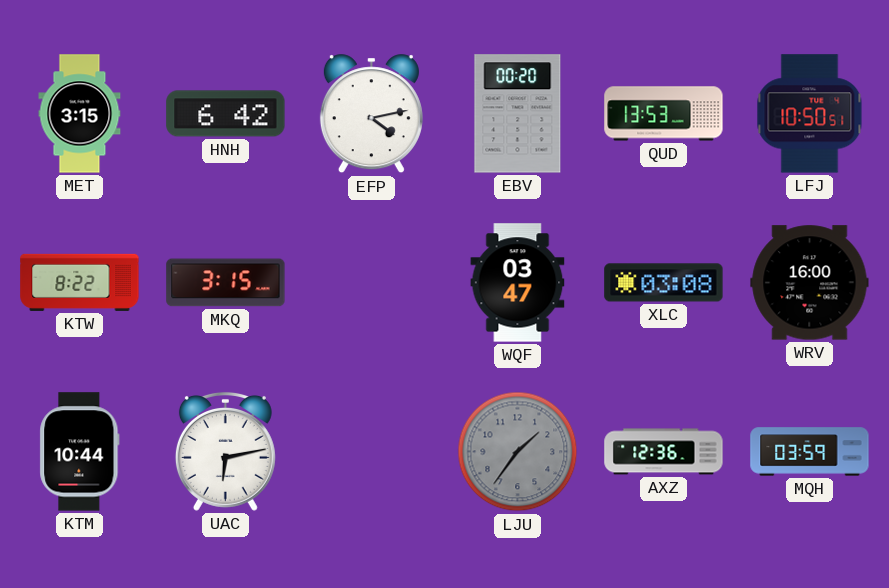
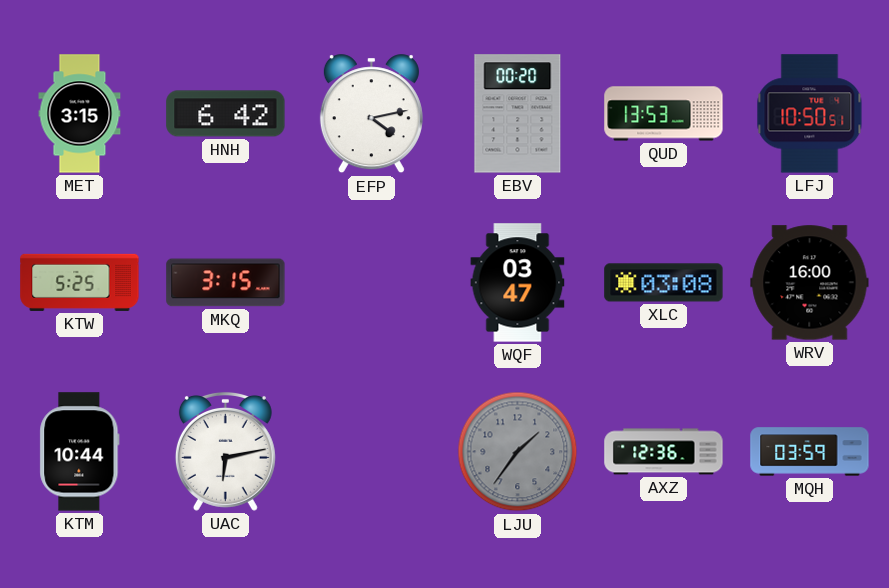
KTW: 8:22 -> 5:25
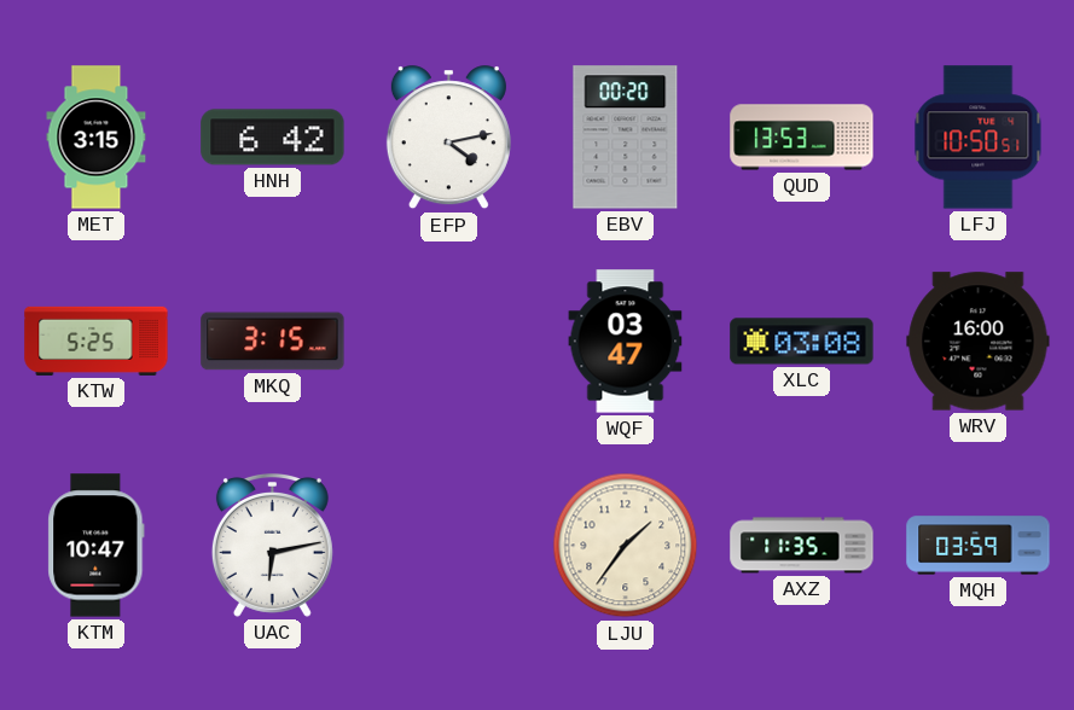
KTM: 10:44 -> 10:47
LJU dial: grey -> cream
AXZ: 12:36 -> 11:35
